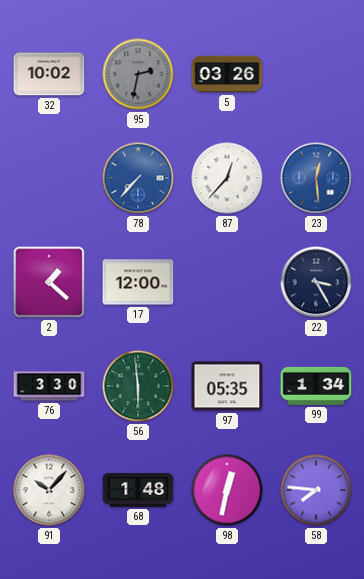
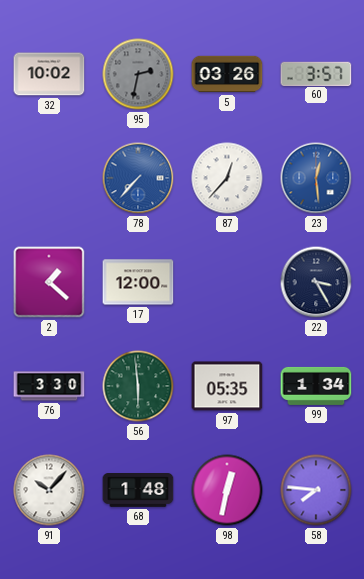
60: none -> 3:57
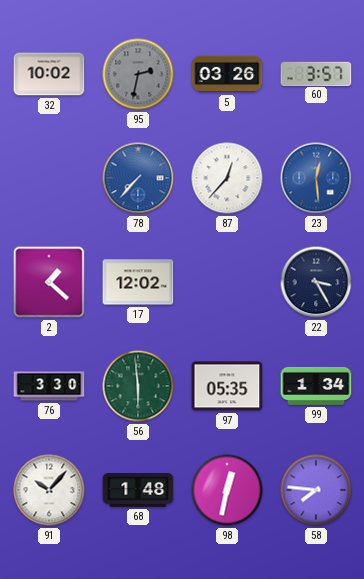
17: 12:00 -> 12:02
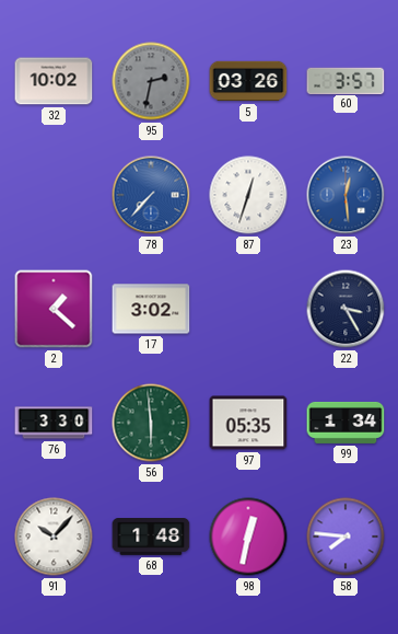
87: 12:37 -> 12:33
17: 12:02 -> 3:02
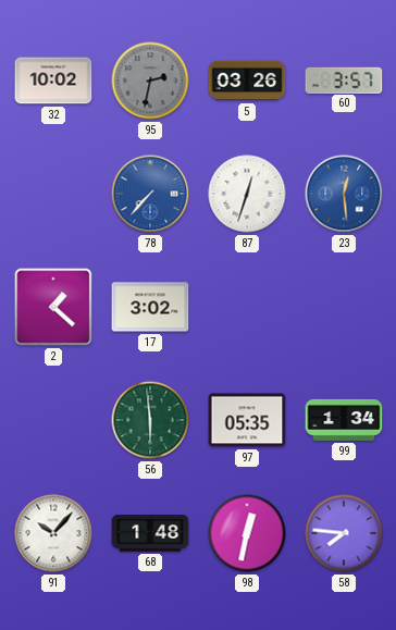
22: 3:25 -> none
76: 3:30 -> none
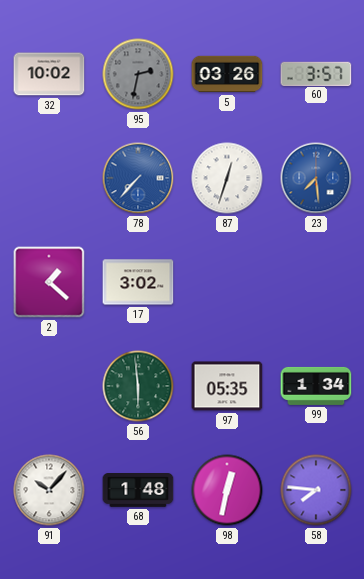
23: 12:29 -> 7:29
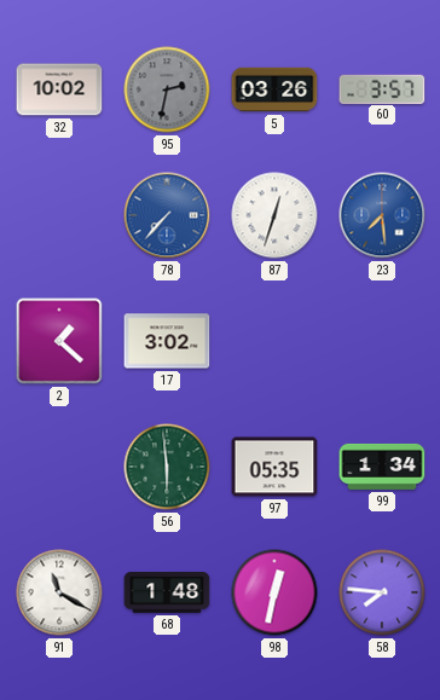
91: 10:07 -> 11:20
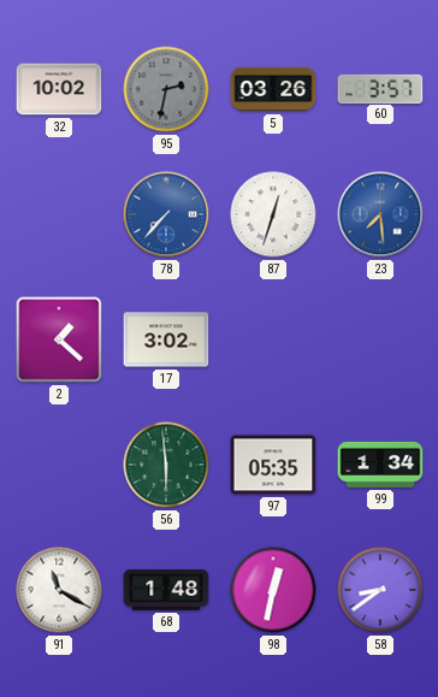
58: 7:46 -> 8:39
